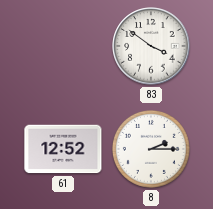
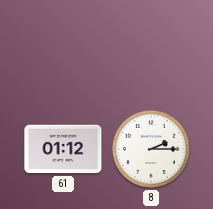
83: 3:51 -> none
61: 12:52 -> 01:12
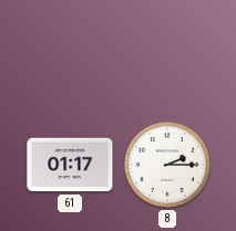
61: 01:12 -> 01:17
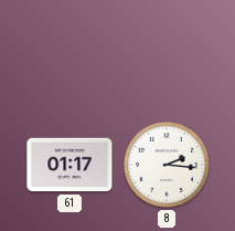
8: 2:15 -> 2:16
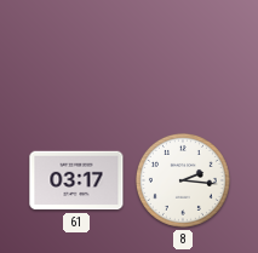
61: 01:17 -> 03:17
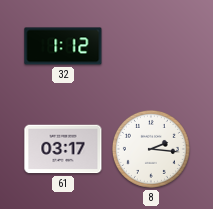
32: none -> 1:12
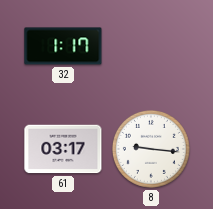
32: 1:12 -> 1:17
8: 2:16 -> 9:16
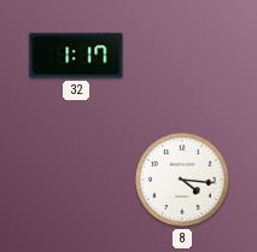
61: 03:17 -> none
8: 9:16 -> 4:16
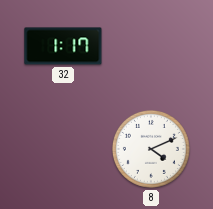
8: 4:16 -> 4:11
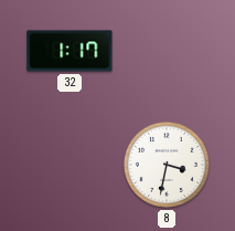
8: 4:11 -> 3:32
